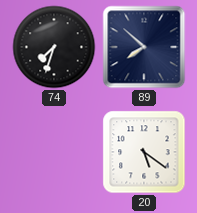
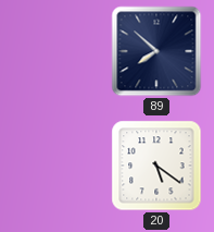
74: 7:33 -> none
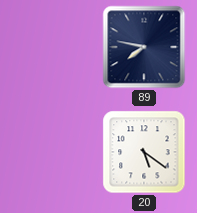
89: 7:52 -> 7:47
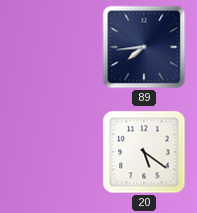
89: 7:47 -> 7:44
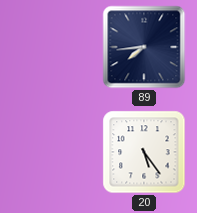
20: 5:21 -> 5:24
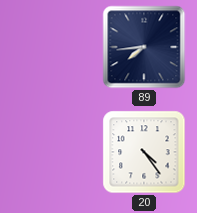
20: 5:24 -> 4:24
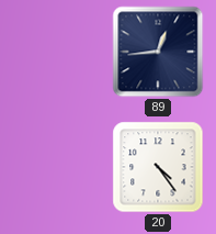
89: 7:44 -> 12:44
